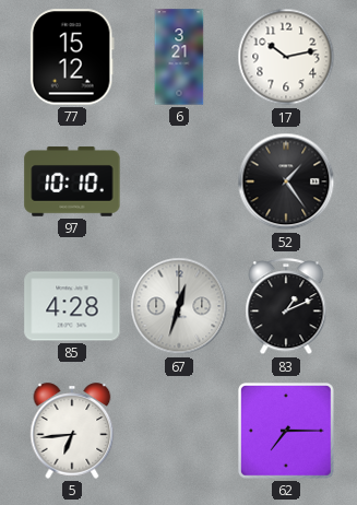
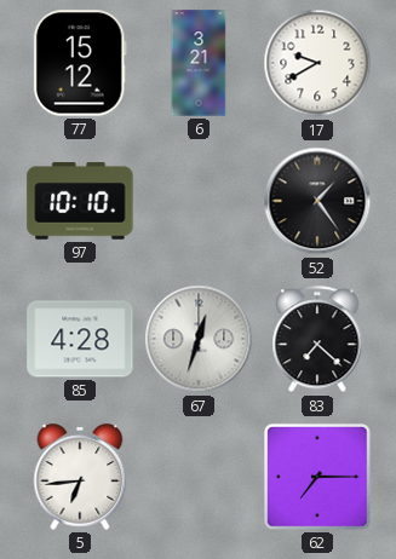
17: 10:13 -> 9:40
83: 1:11 -> 7:22
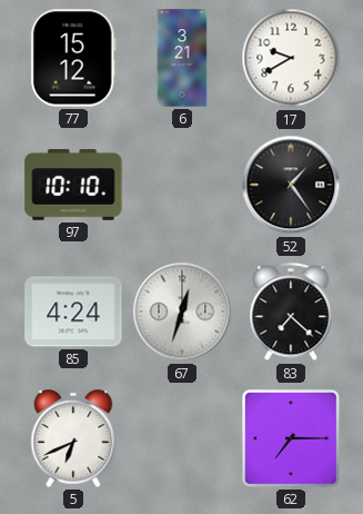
85: 4:28 -> 4:24
5: 6:44 -> 6:41
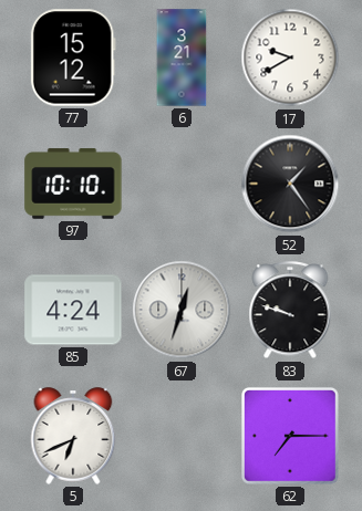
83: 7:22 -> 9:48
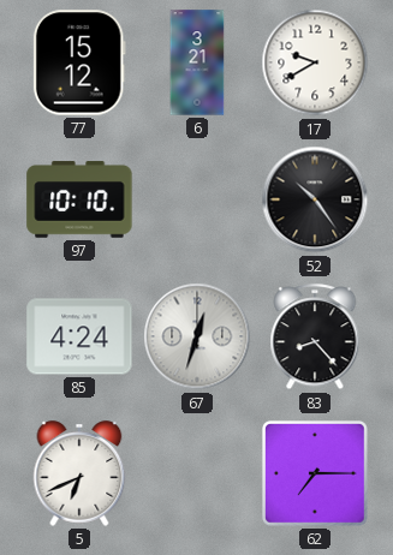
52: 1:24 -> 10:24
83: 9:48 -> 8:23
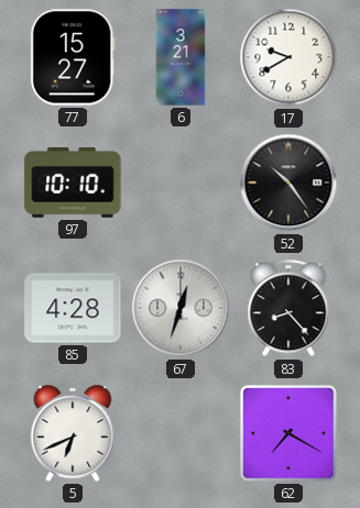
77: 15:12 -> 15:27
85: 4:24 -> 4:28
62: 7:15 -> 7:20
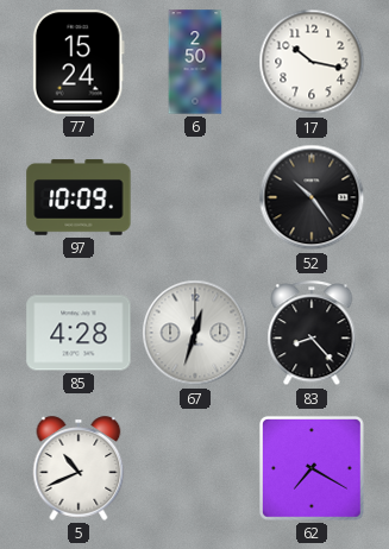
77: 15:27 -> 15:24
6: 3:21 -> 2:50
17: 9:40 -> 10:17
97: 10:10 -> 10:09
5: 6:41 -> 10:41
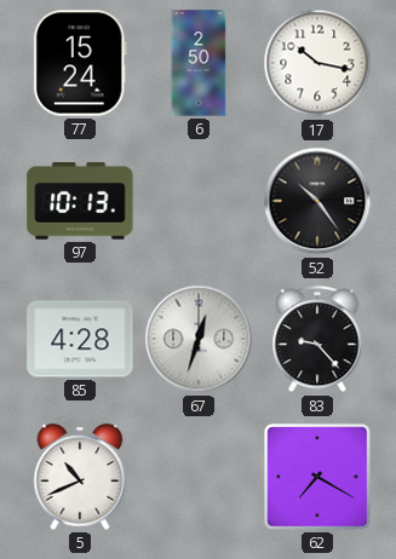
97: 10:09 -> 10:13
83: 8:23 -> 9:23
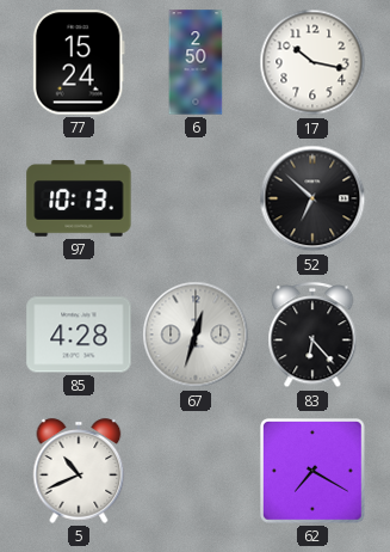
52: 10:24 -> 6:52
83: 9:23 -> 6:23
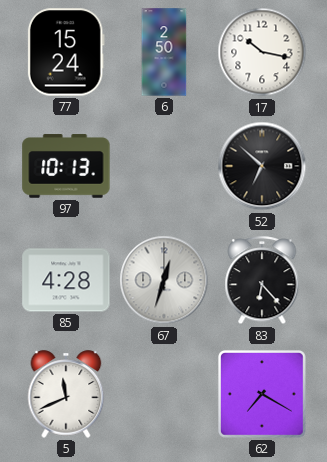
5: 10:41 -> 11:41
